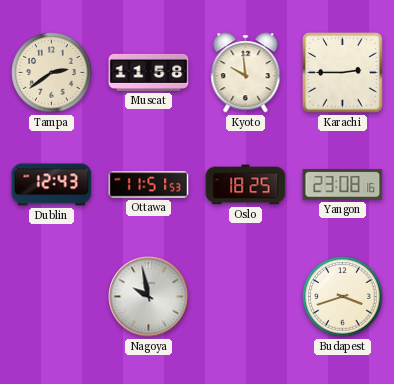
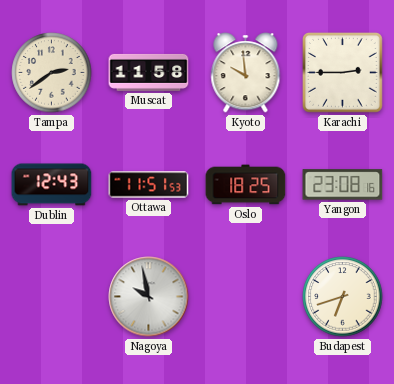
Budapest: 3:42 -> 6:42
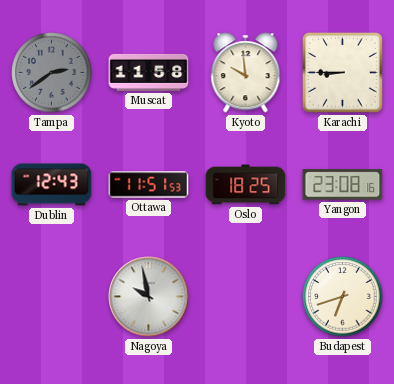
Tampa dial: cream -> grey
Karachi: 2:45 -> 8:45
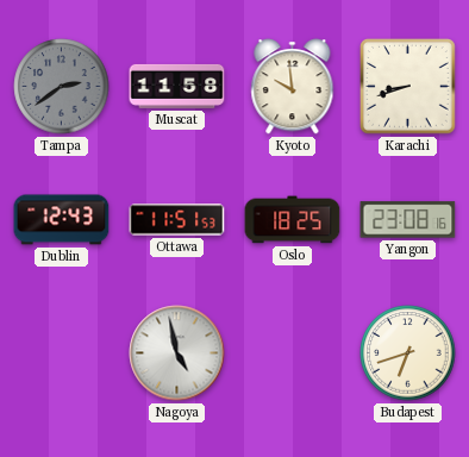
Karachi: 8:45 -> 8:42
Nagoya: 9:58 -> 4:58
